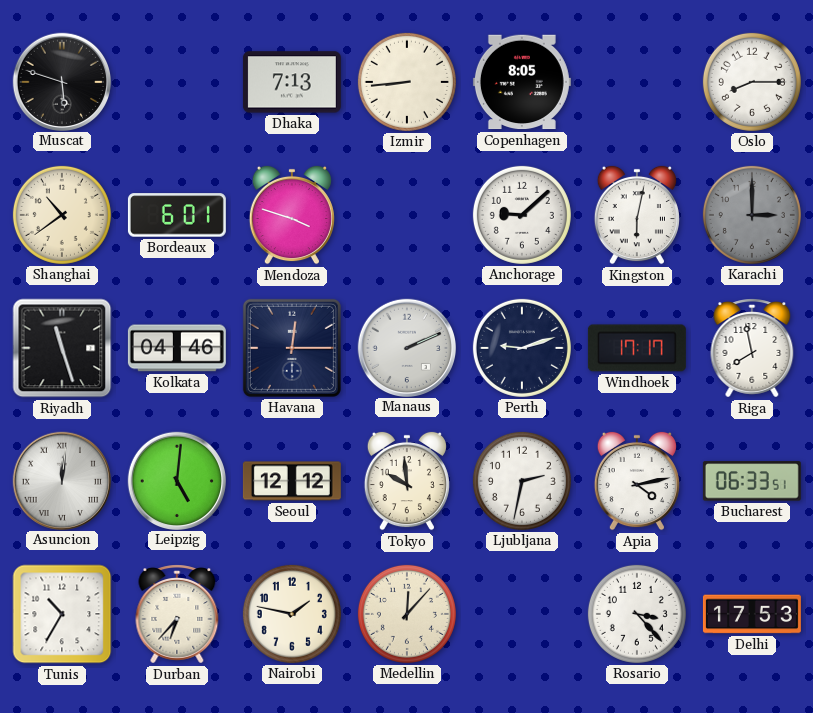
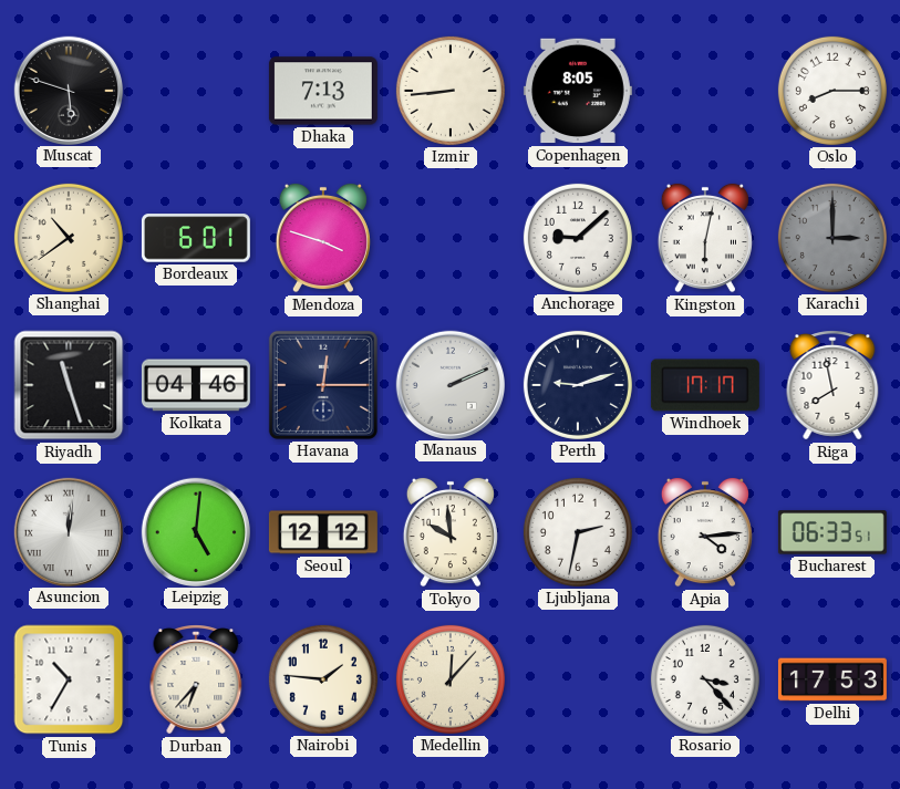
Apia: 4:13 -> 4:14
Nairobi: 1:47 -> 1:46
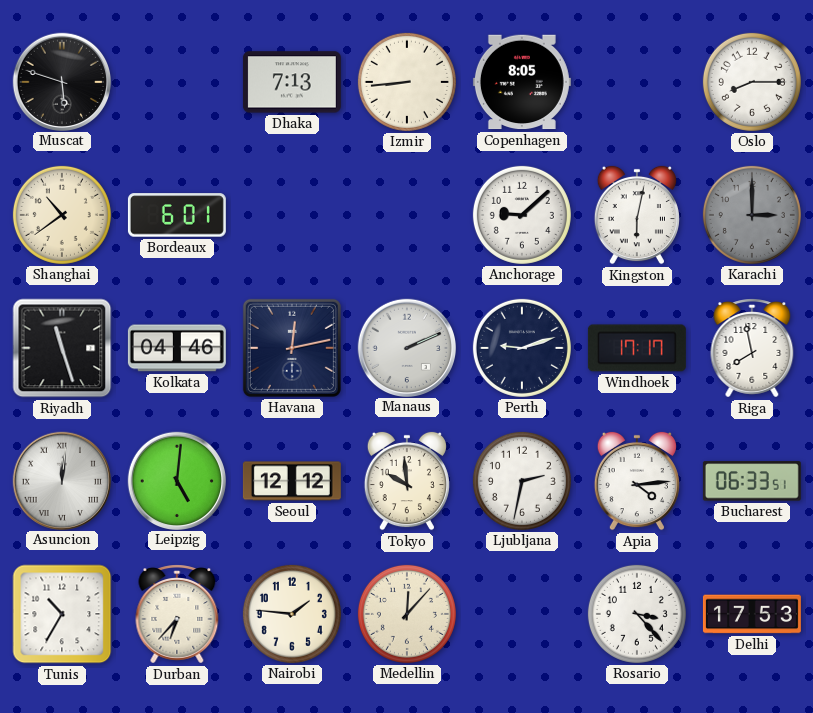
Mendoza: 3:48 -> none
Havana: 12:15 -> 12:13
